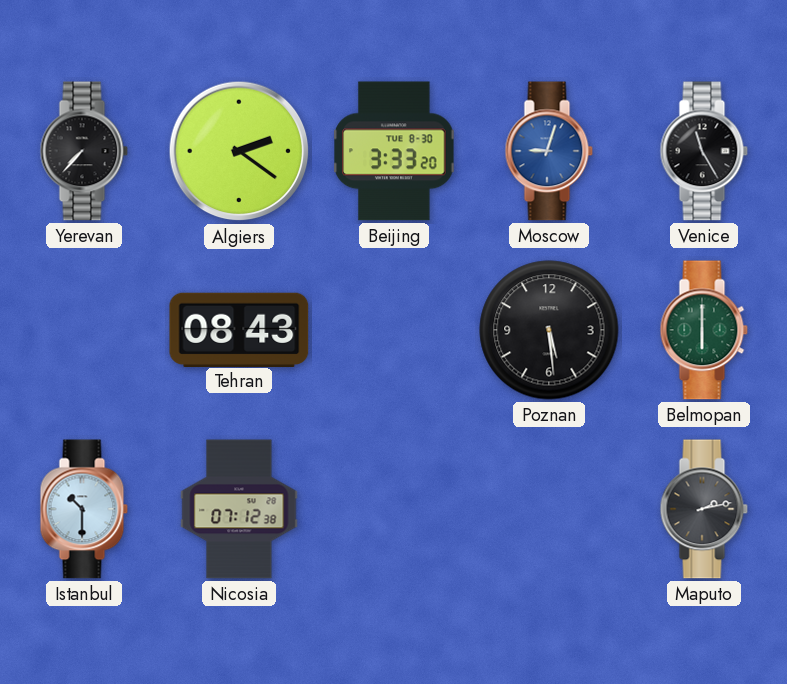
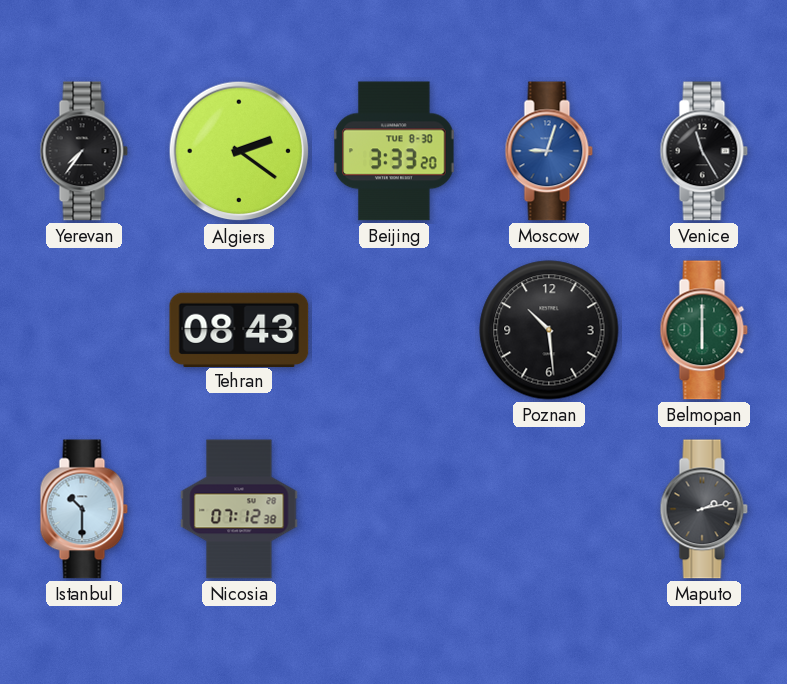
Yerevan: 7:37 -> 7:36
Poznan: 5:29 -> 10:29
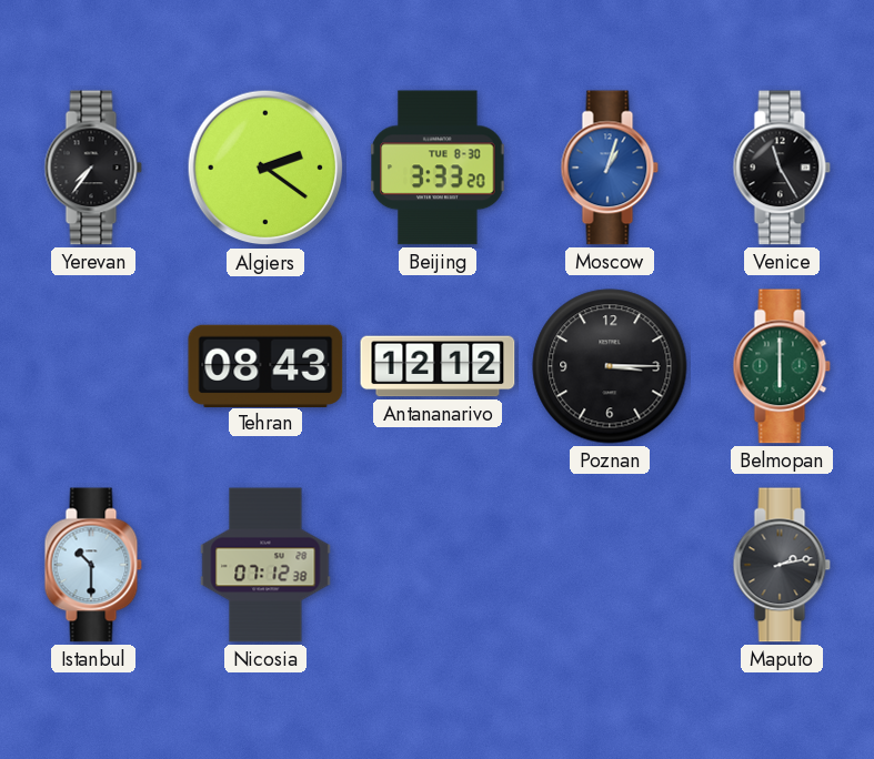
Moscow: 9:03 -> 1:03
Antananarivo: none -> 12:12
Poznan: 10:29 -> 3:15
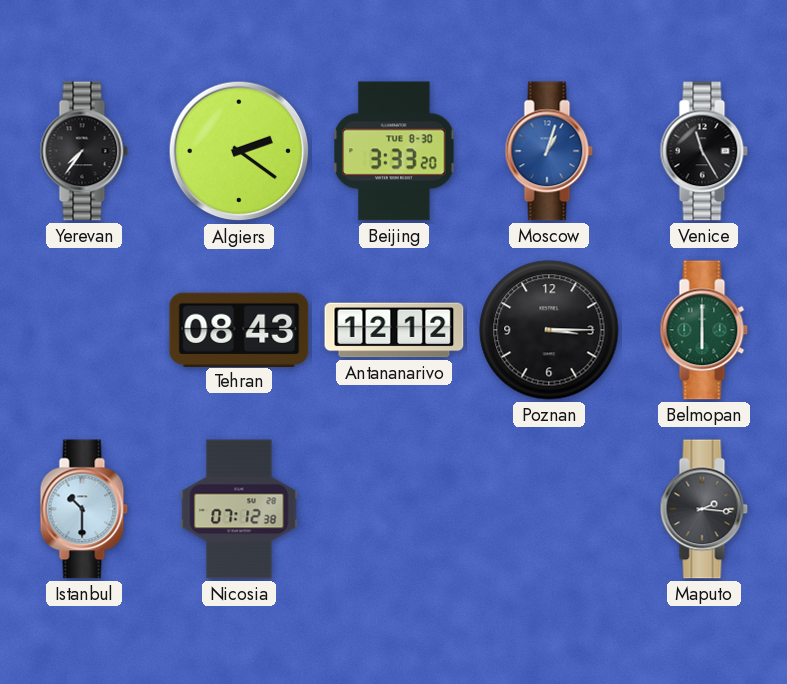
Maputo: 2:13 -> 2:16
